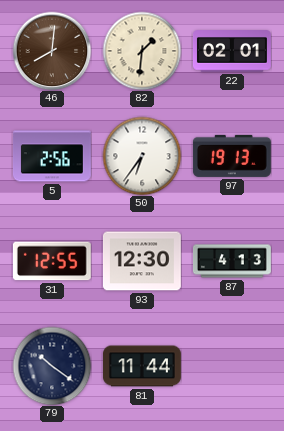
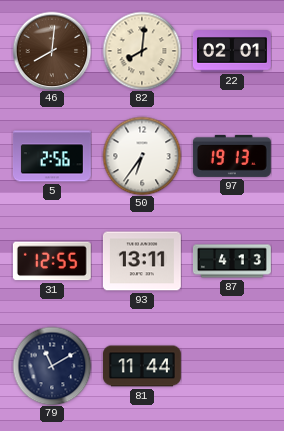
82: 1:31 -> 8:01
93: 12:30 -> 13:11
79: 10:21 -> 11:10
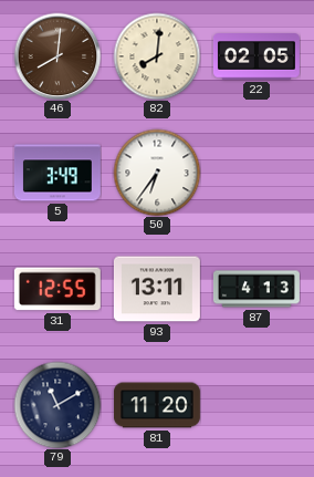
22: 02:01 -> 02:05
5: 2:56 -> 3:49
97: 19:13 -> none
81: 11:44 -> 11:20
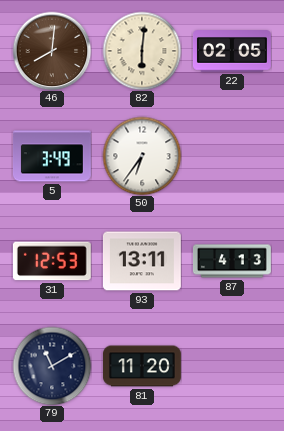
82: 8:01 -> 6:01
31: 12:55 -> 12:53
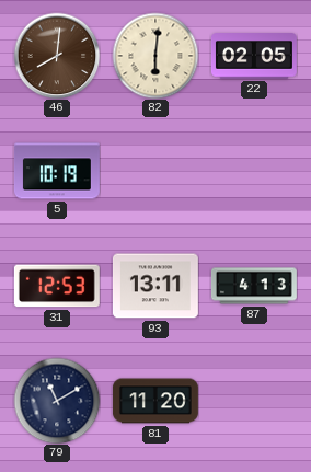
5: 3:49 -> 10:19
50: 6:36 -> none
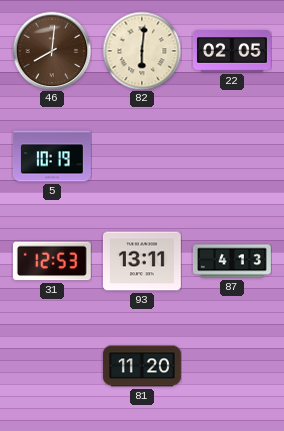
79: 11:10 -> none
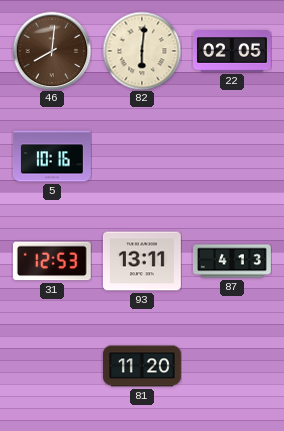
5: 10:19 -> 10:16
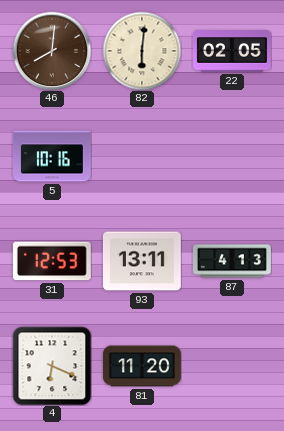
4: none -> 6:19
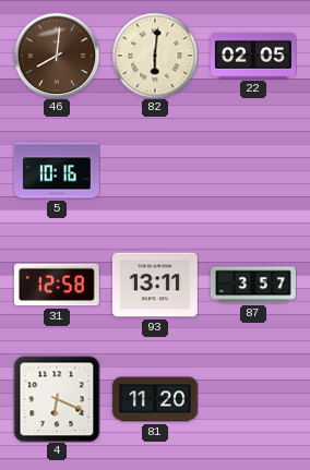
31: 12:53 -> 12:58
87: 4:13 -> 3:57
